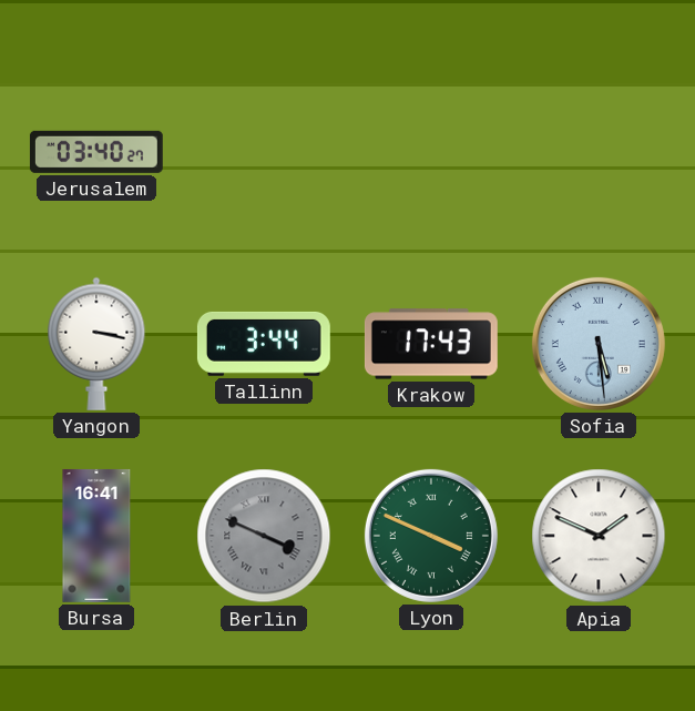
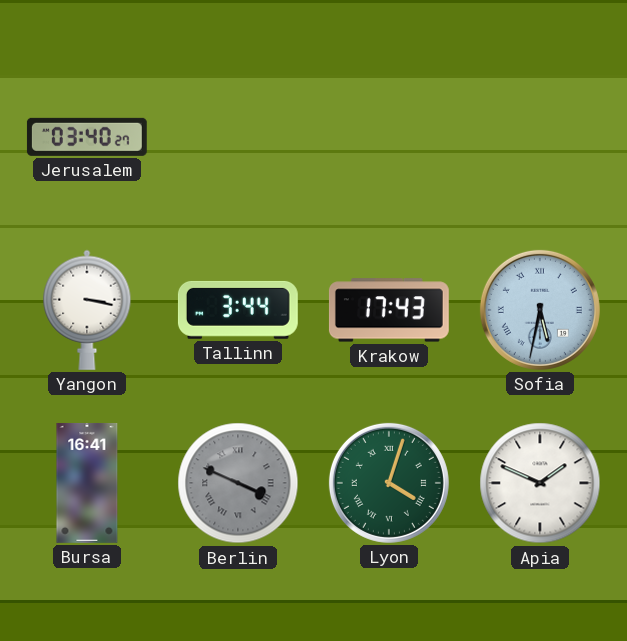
Sofia: 5:29 -> 5:32
Lyon: 3:49 -> 4:03
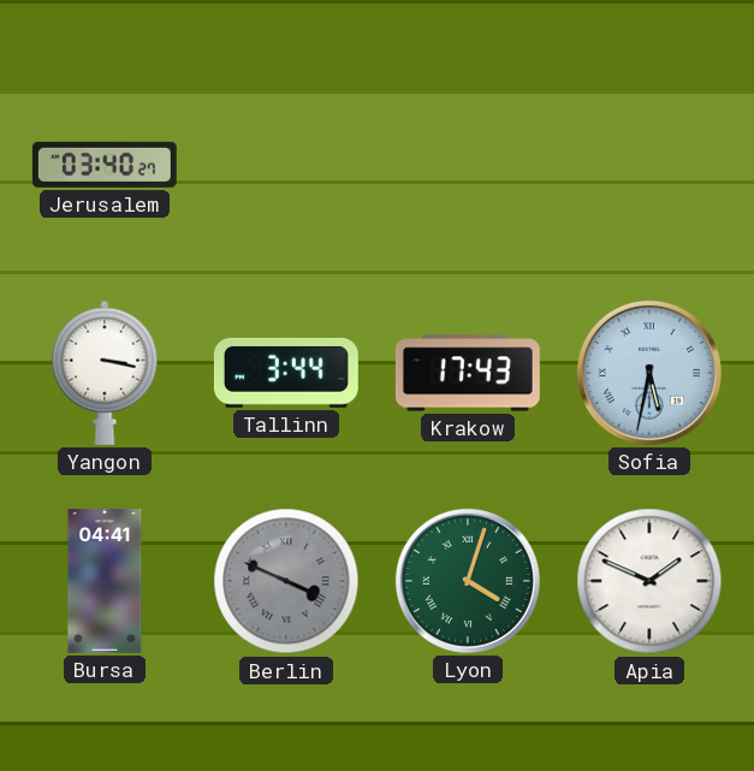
Bursa: 16:41 -> 04:41
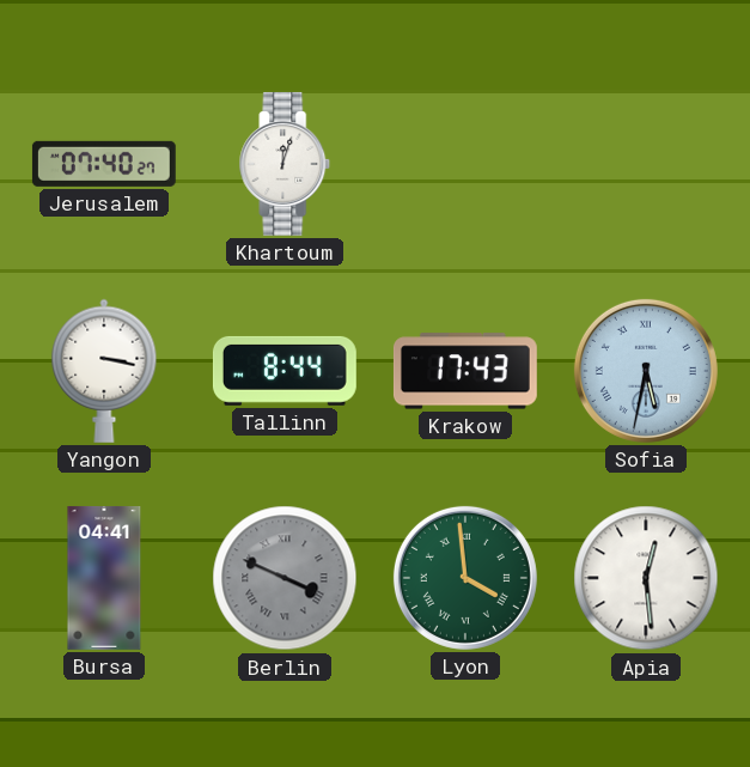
Jerusalem: 03:40 -> 07:40
Khartoum: none -> 12:03
Tallinn: 3:44 -> 8:44
Lyon: 4:03 -> 3:59
Apia: 1:49 -> 12:29
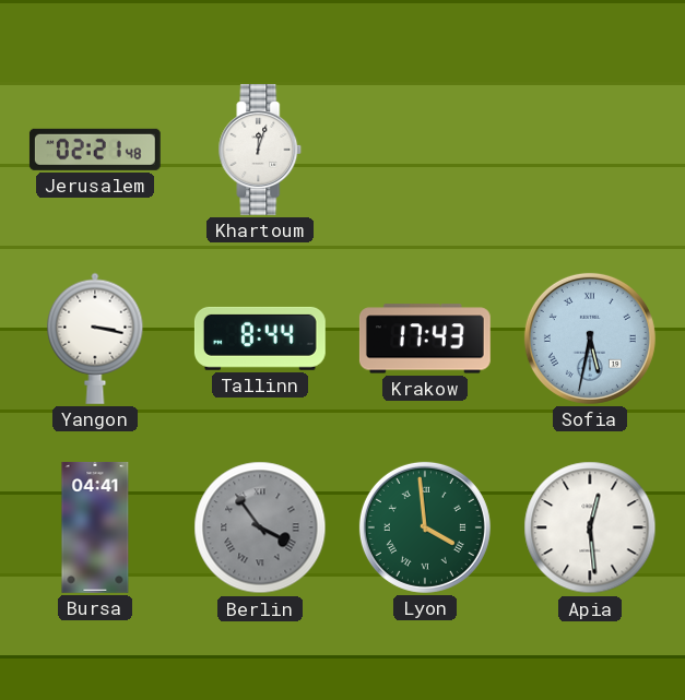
Jerusalem: 07:40 -> 02:21
Berlin: 3:49 -> 3:54
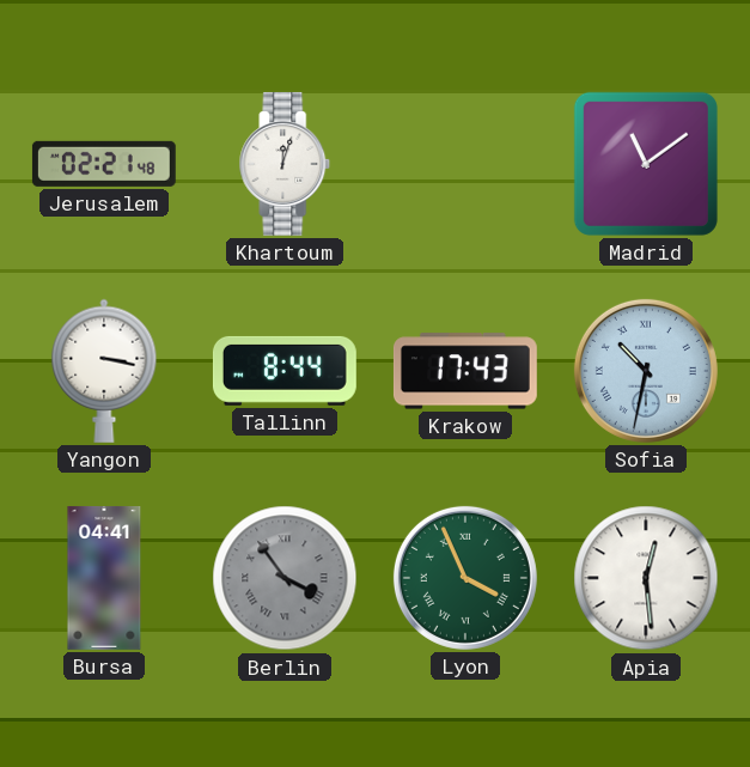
Madrid: none -> 11:09
Sofia: 5:32 -> 10:32
Lyon: 3:59 -> 3:56
